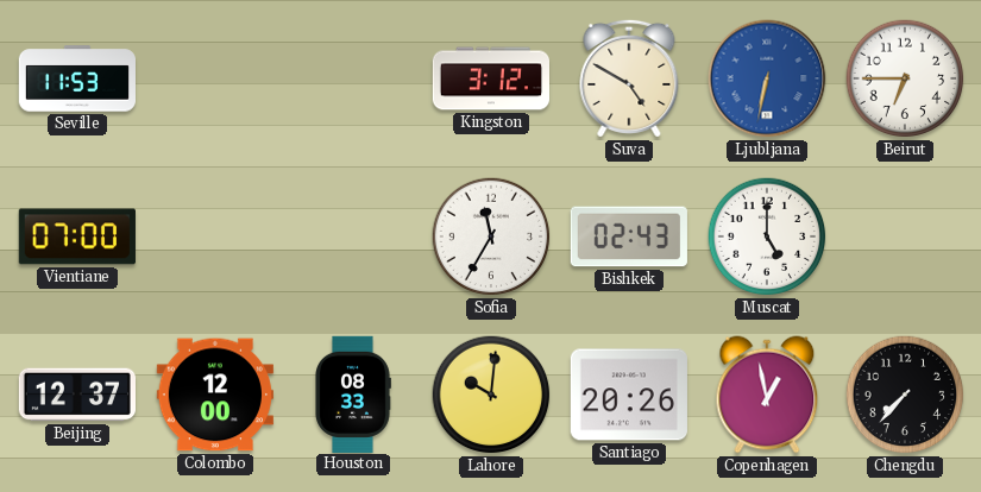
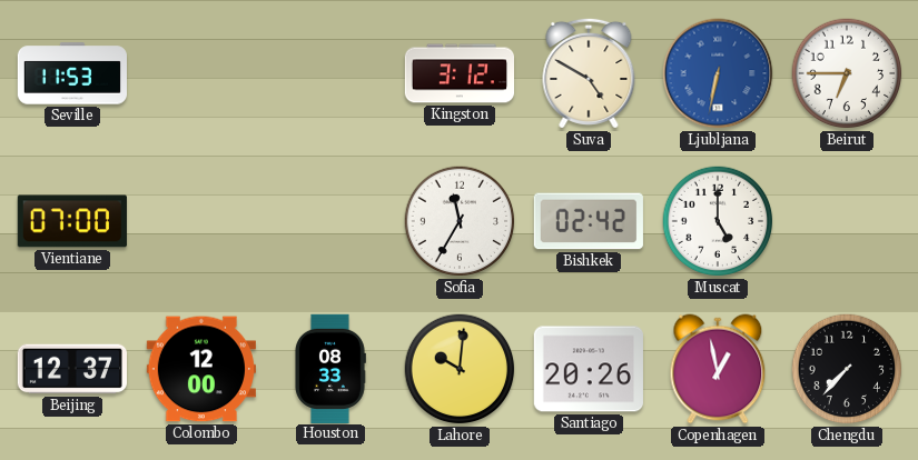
Bishkek: 02:43 -> 02:42
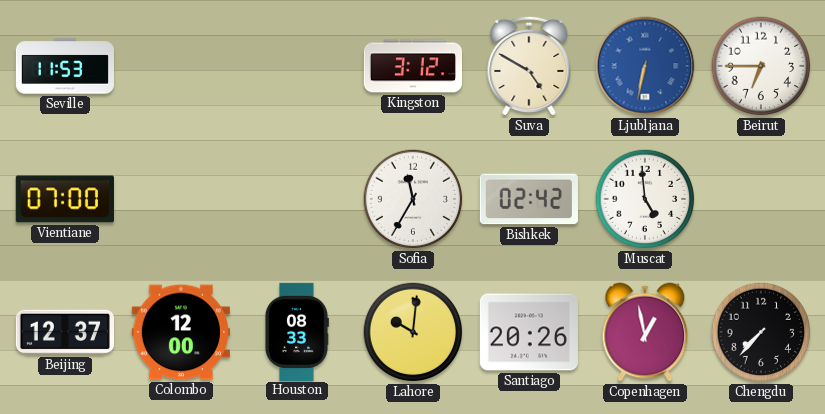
Muscat: 5:00 -> 4:59
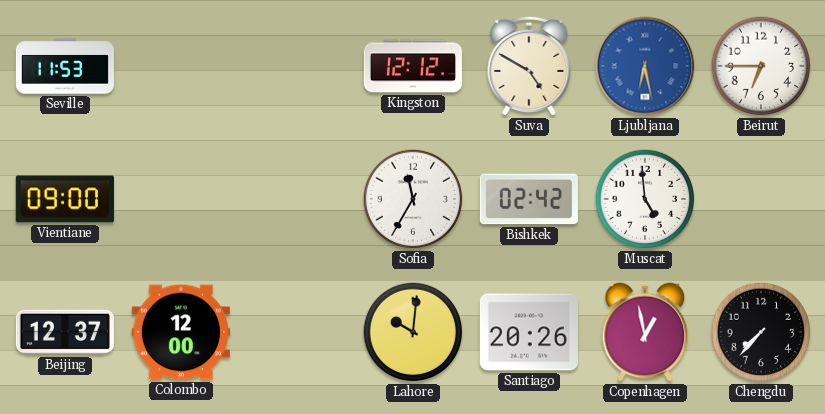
Kingston: 3:12 -> 12:12
Ljubljana: 6:32 -> 6:28
Vientiane: 07:00 -> 09:00
Houston: 08:33 -> none
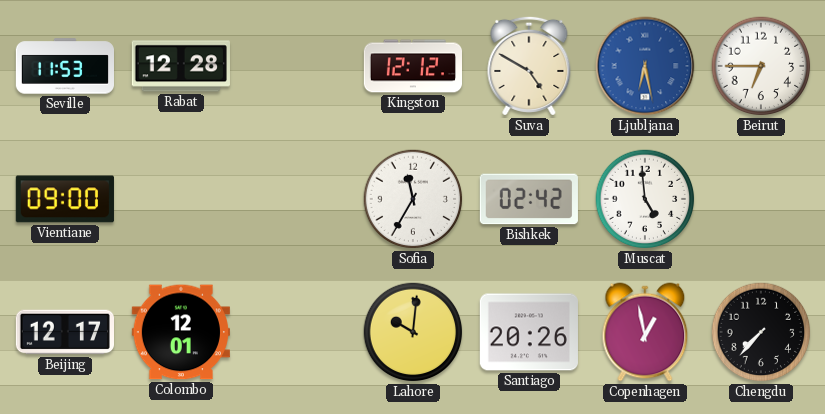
Rabat: none -> 12:28
Beijing: 12:37 -> 12:17
Colombo: 12:00 -> 12:01
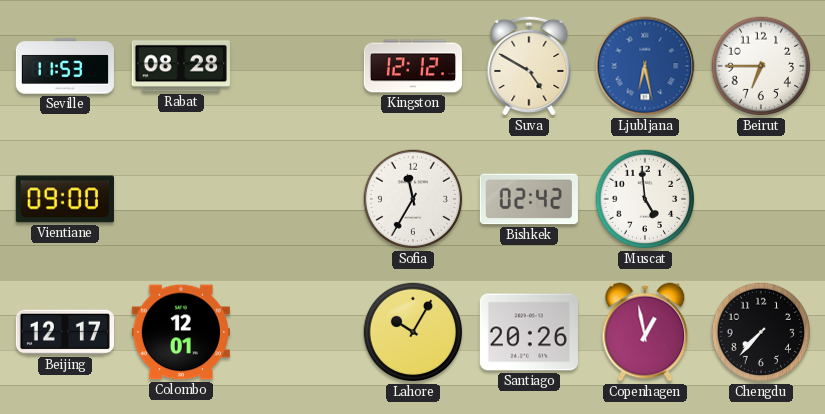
Rabat: 12:28 -> 08:28
Lahore: 10:01 -> 10:05
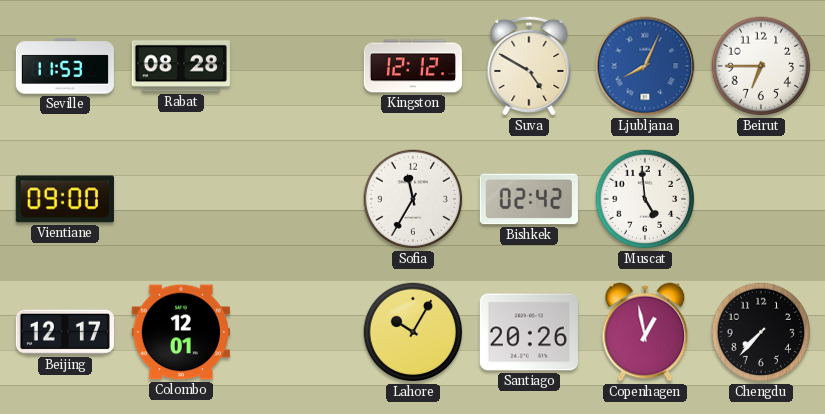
Ljubljana: 6:28 -> 8:04
